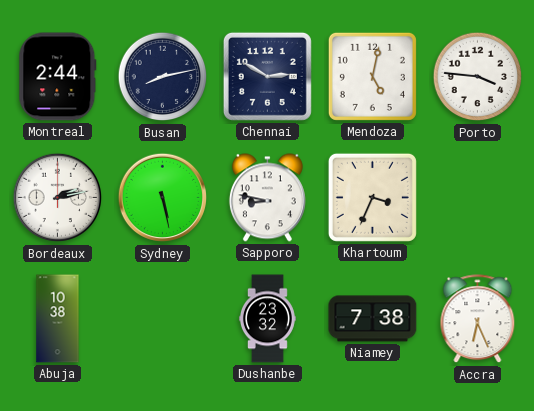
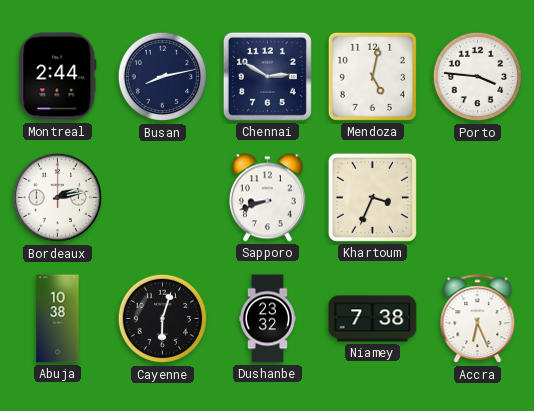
Sydney: 5:28 -> none
Sapporo: 8:47 -> 8:42
Cayenne: none -> 6:03
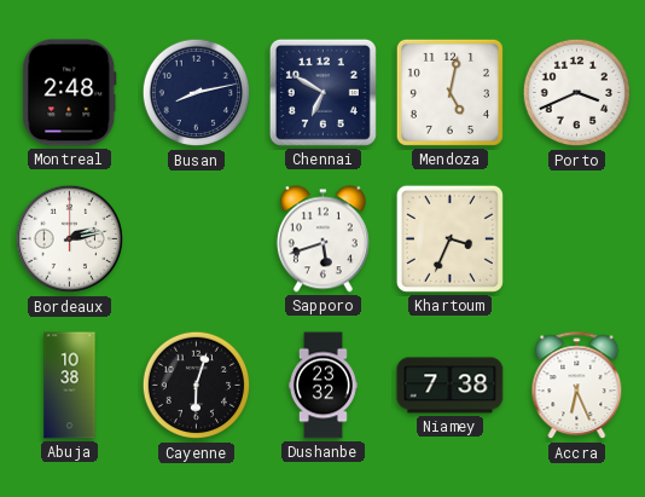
Montreal: 2:44 -> 2:48
Chennai: 2:50 -> 6:50
Porto: 3:46 -> 3:41
Sapporo: 8:42 -> 5:42
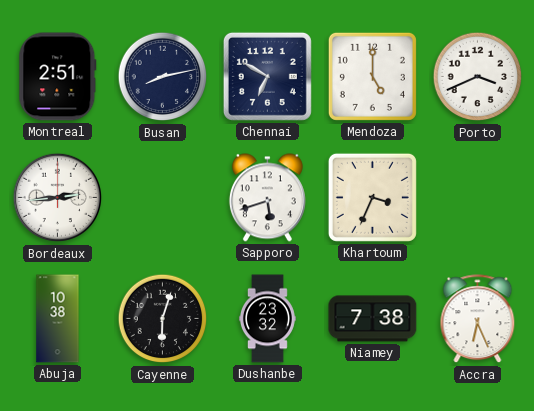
Montreal: 2:48 -> 2:51
Mendoza: 5:02 -> 5:00
Bordeaux: 2:13 -> 2:44
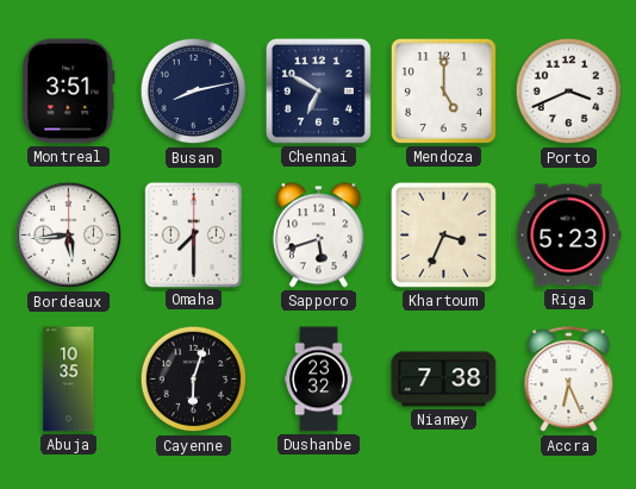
Montreal: 2:51 -> 3:51
Bordeaux: 2:44 -> 5:44
Omaha: none -> 7:30
Riga: none -> 5:23
Abuja: 10:38 -> 10:35
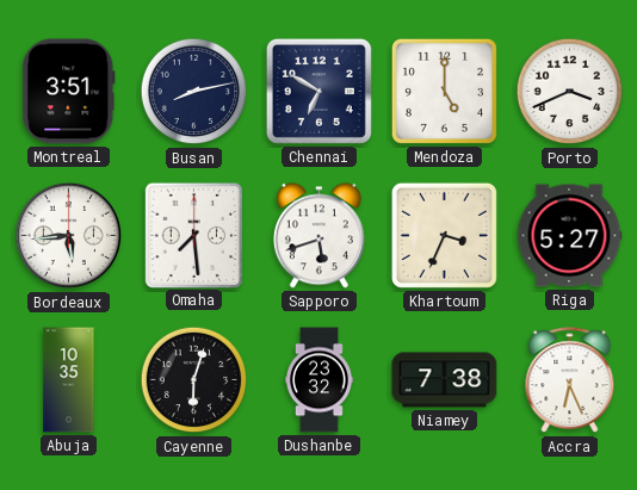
Omaha: 7:30 -> 7:29
Riga: 5:23 -> 5:27
